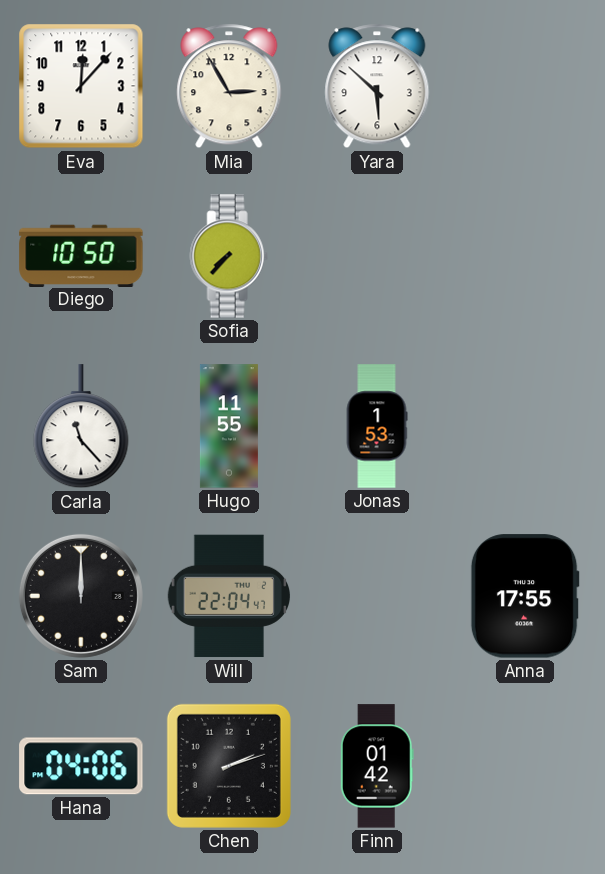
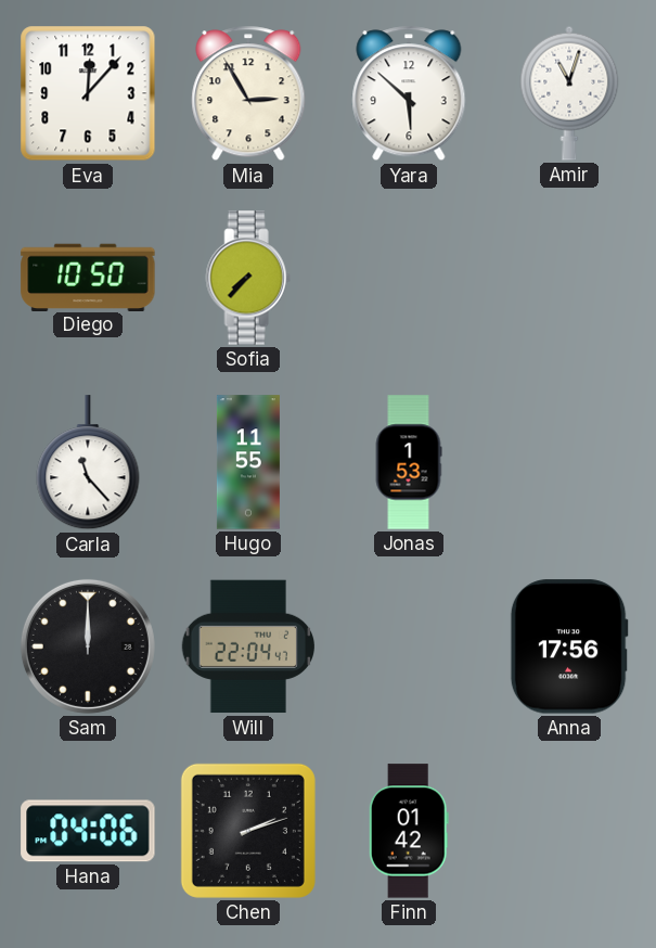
Amir: none -> 11:03
Anna: 17:55 -> 17:56
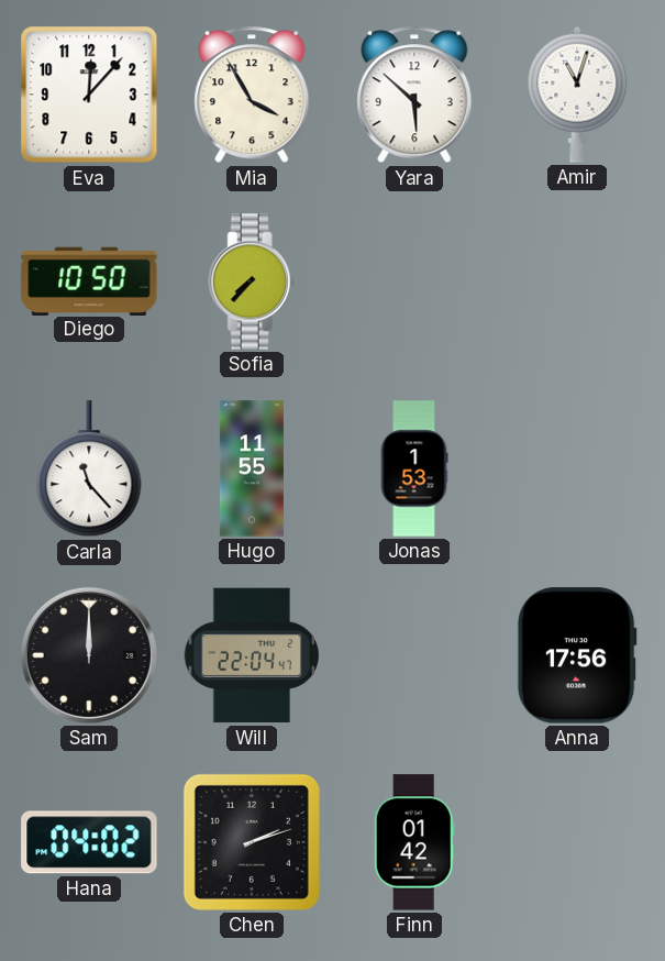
Mia: 2:55 -> 3:55
Hana: 04:06 -> 04:02
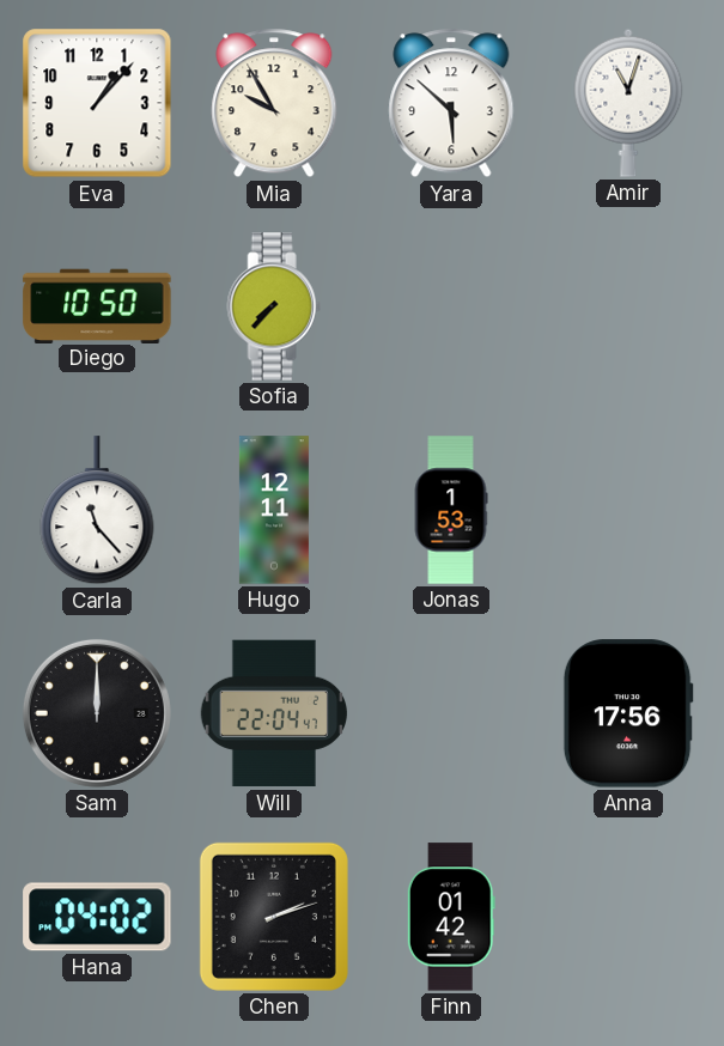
Eva: 12:07 -> 1:07
Mia: 3:55 -> 9:55
Hugo: 11:55 -> 12:11
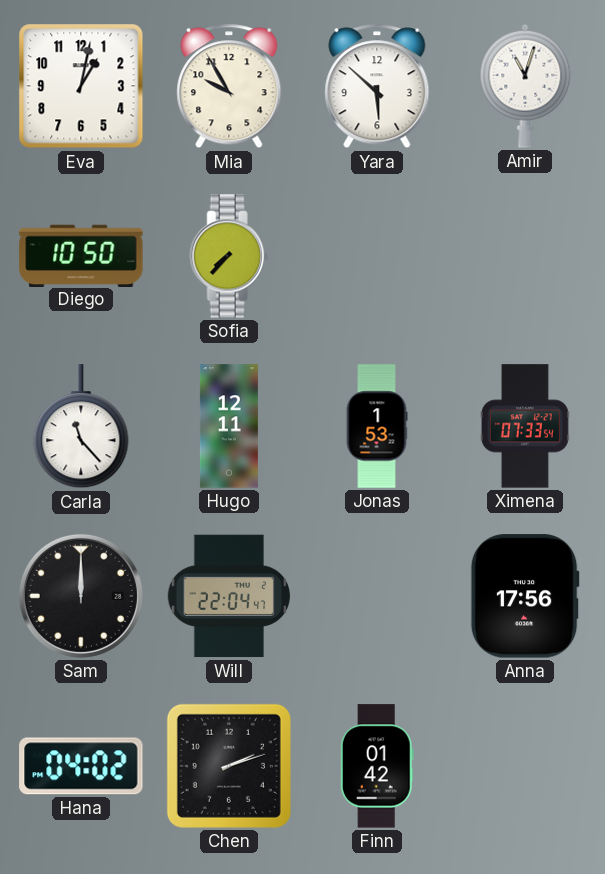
Eva: 1:07 -> 1:02
Ximena: none -> 07:33
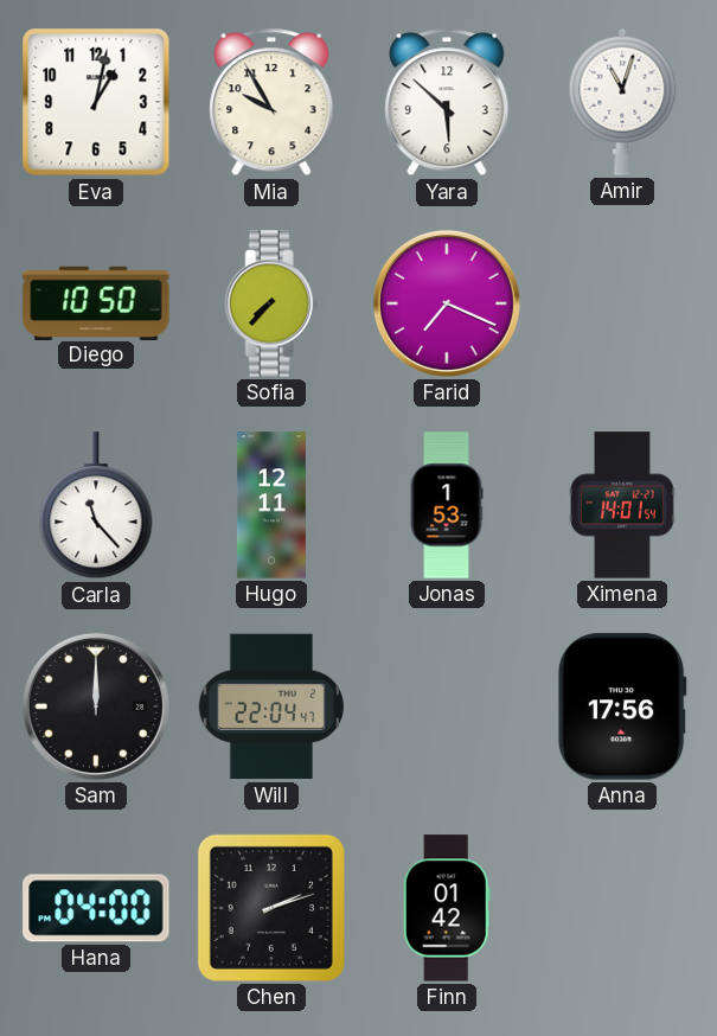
Farid: none -> 7:19
Ximena: 07:33 -> 14:01
Hana: 04:02 -> 04:00
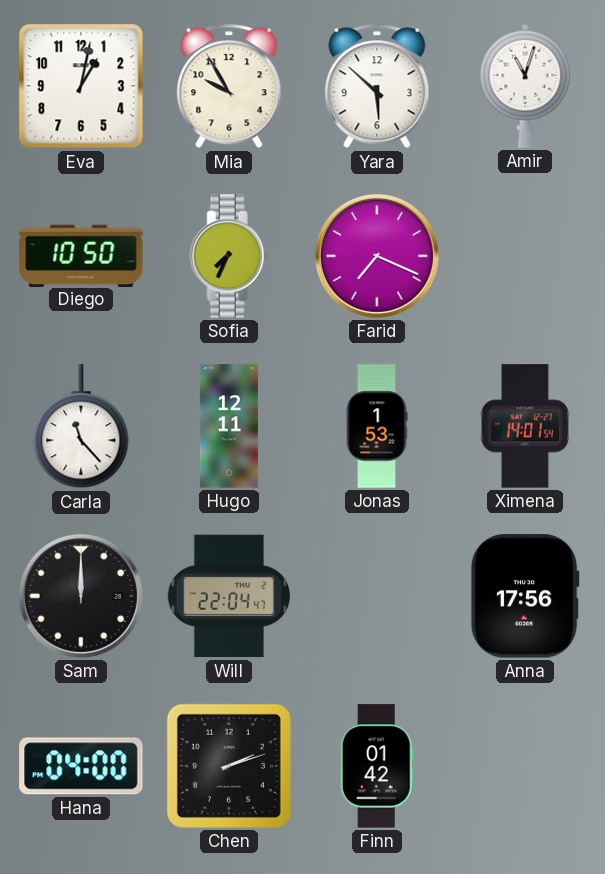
Sofia: 7:37 -> 7:34
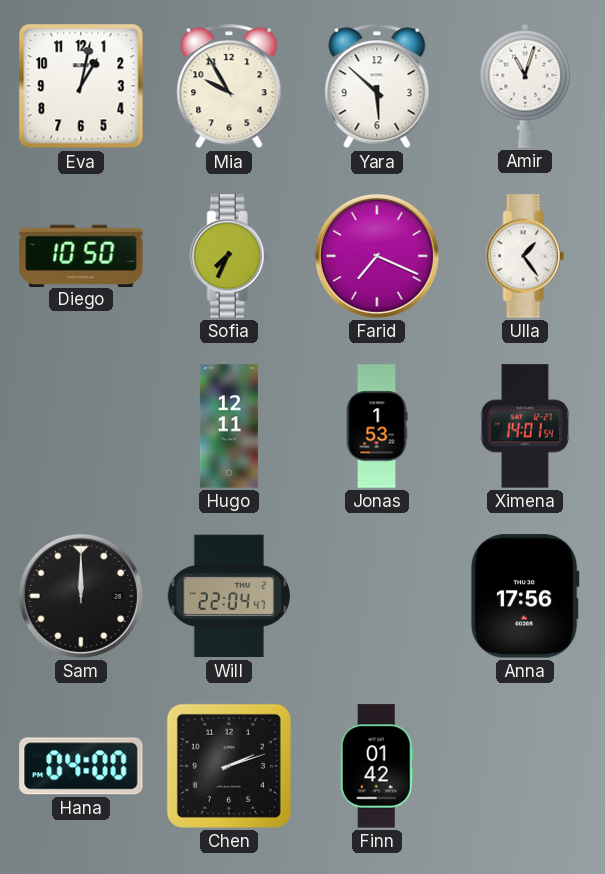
Ulla: none -> 1:24
Carla: 11:23 -> none
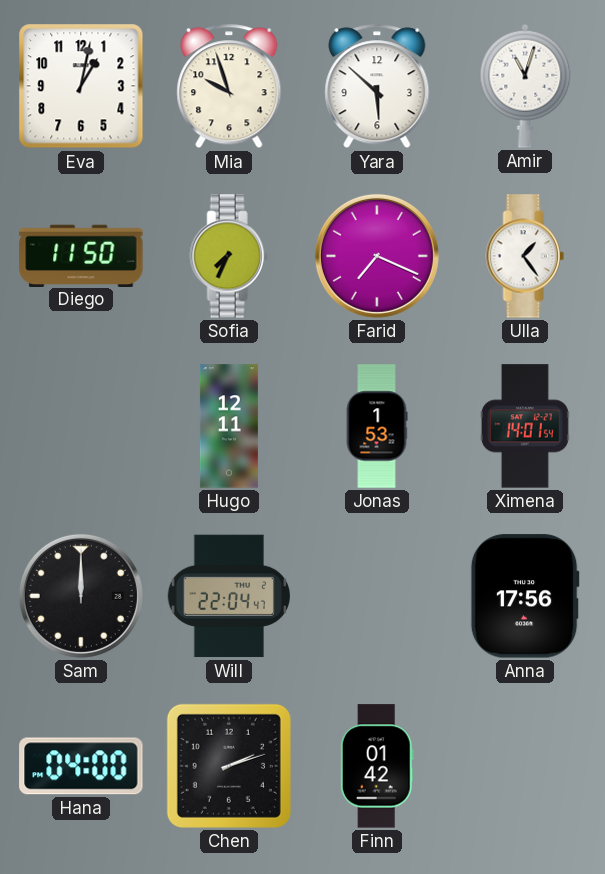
Mia: 9:55 -> 9:57
Diego: 10:50 -> 11:50
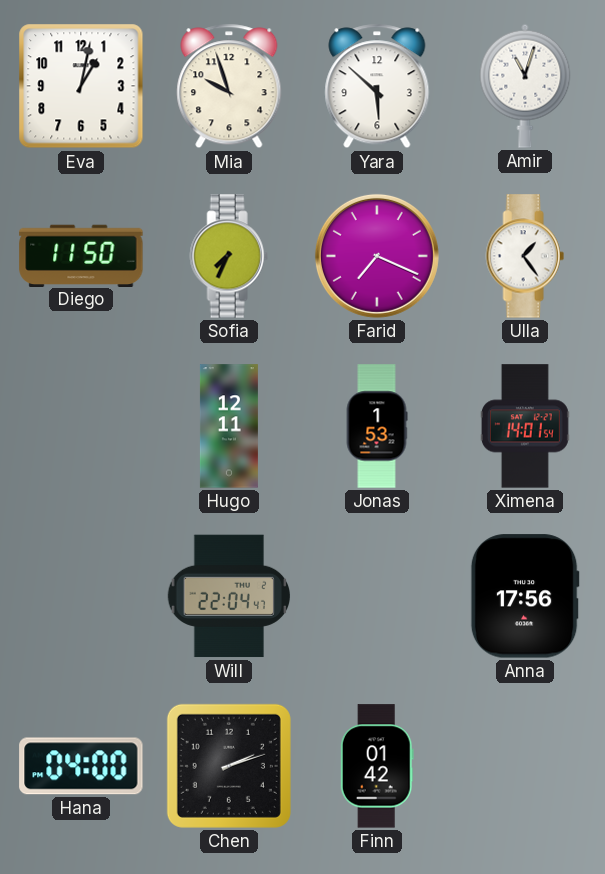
Sam: 12:00 -> none
